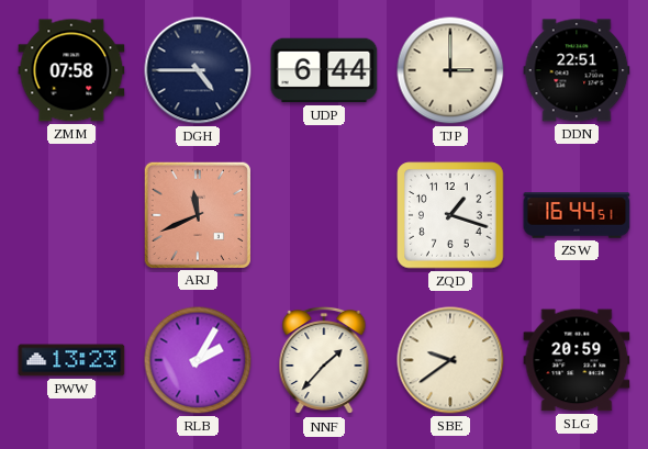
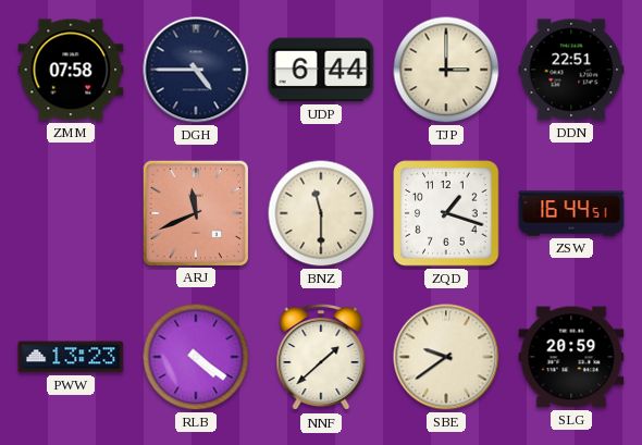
BNZ: none -> 11:30
RLB: 2:05 -> 4:21
NNF: 1:37 -> 1:38
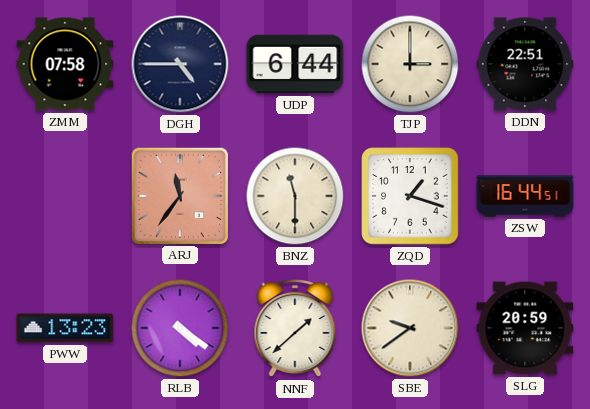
ARJ: 11:41 -> 11:36
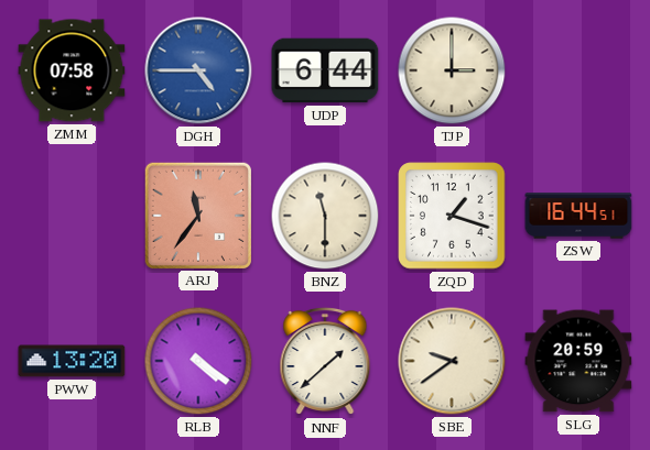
DGH dial: navy -> blue
DDN: 22:51 -> none
PWW: 13:23 -> 13:20
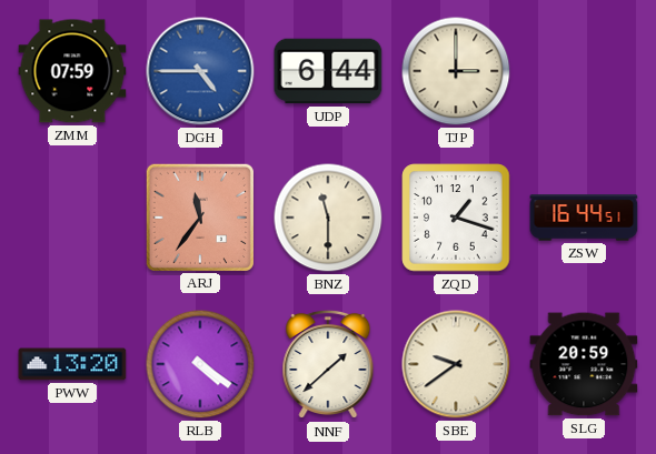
ZMM: 07:58 -> 07:59
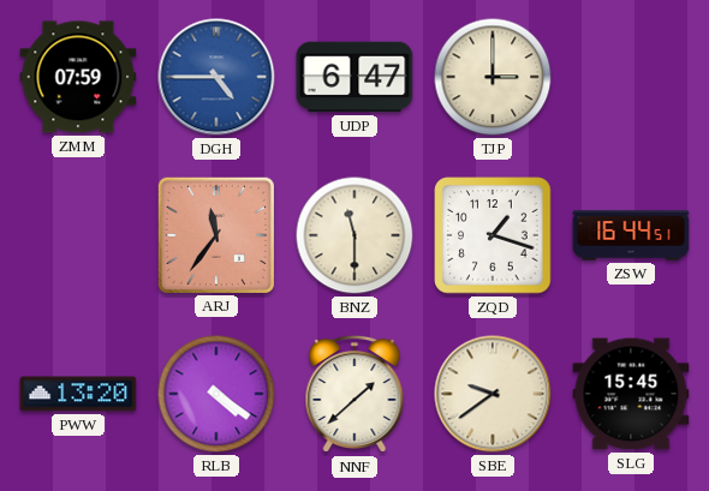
UDP: 6:44 -> 6:47
SLG: 20:59 -> 15:45
